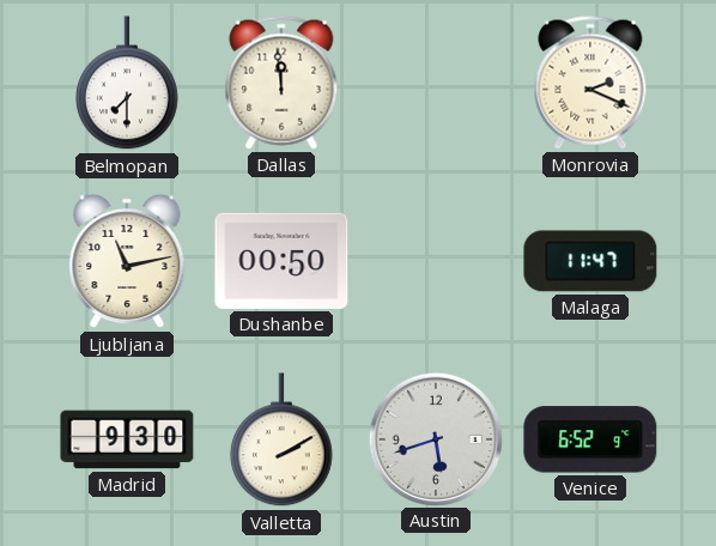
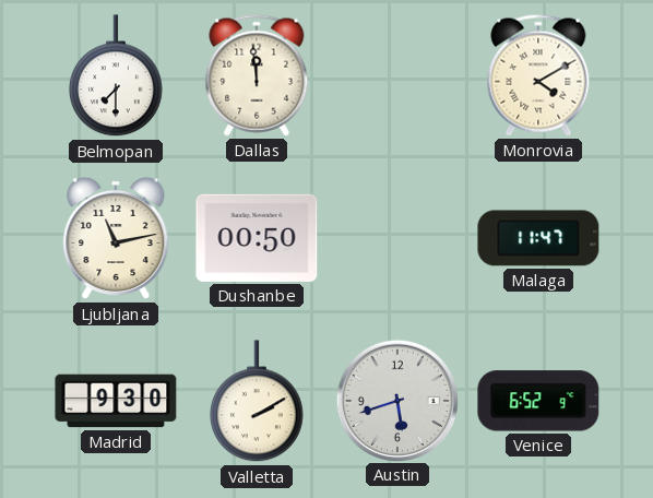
Monrovia: 2:19 -> 4:10
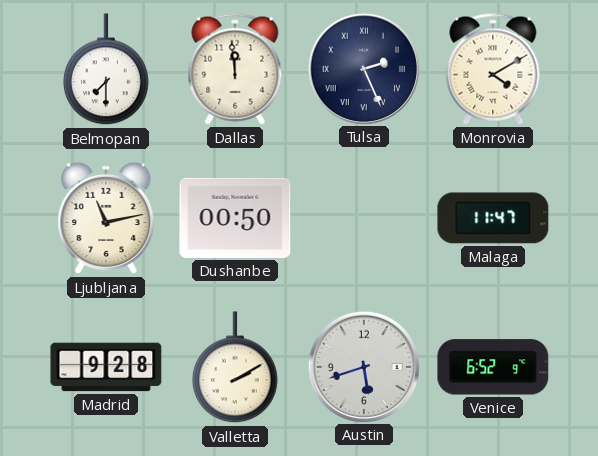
Tulsa: none -> 2:26
Madrid: 9:30 -> 9:28
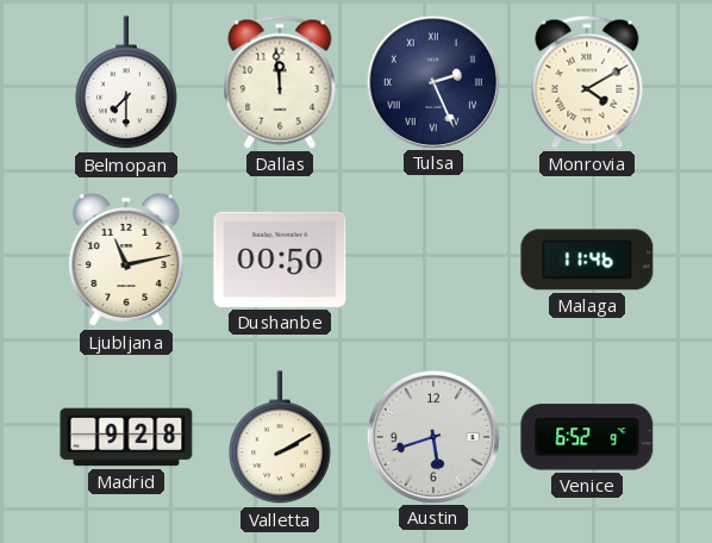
Malaga: 11:47 -> 11:46
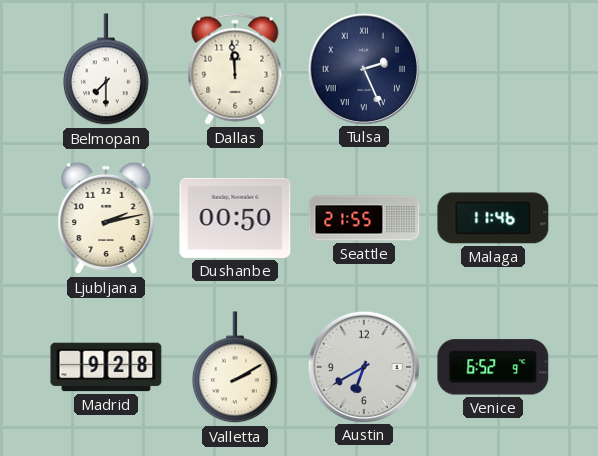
Monrovia: 4:10 -> none
Ljubljana: 11:13 -> 2:13
Seattle: none -> 21:55
Austin: 5:42 -> 6:40
